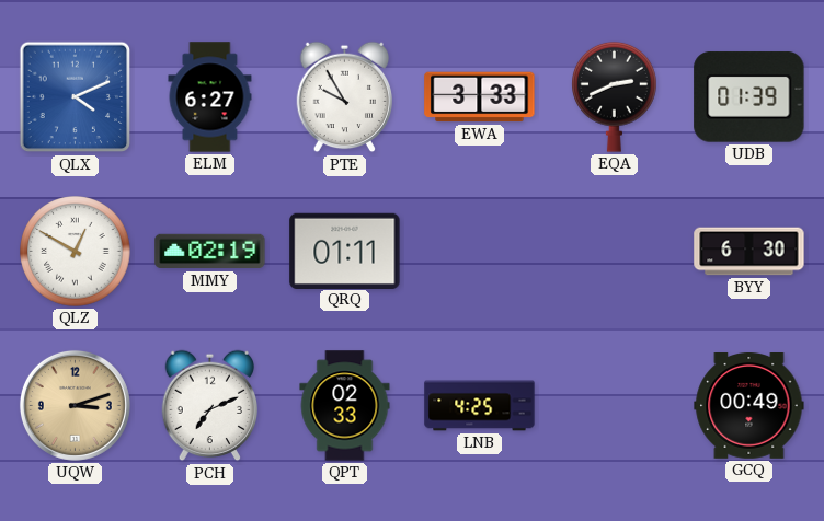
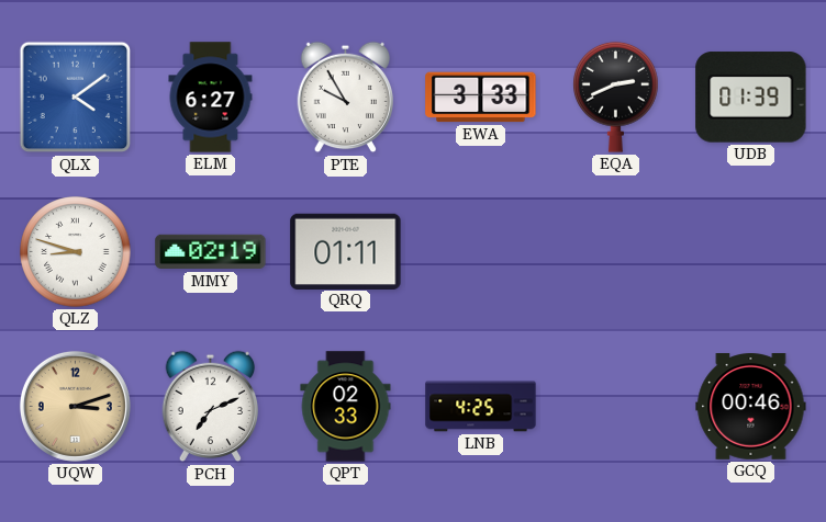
QLX: 4:11 -> 4:09
QLZ: 12:50 -> 8:48
BYY: 6:30 -> none
GCQ: 00:49 -> 00:46
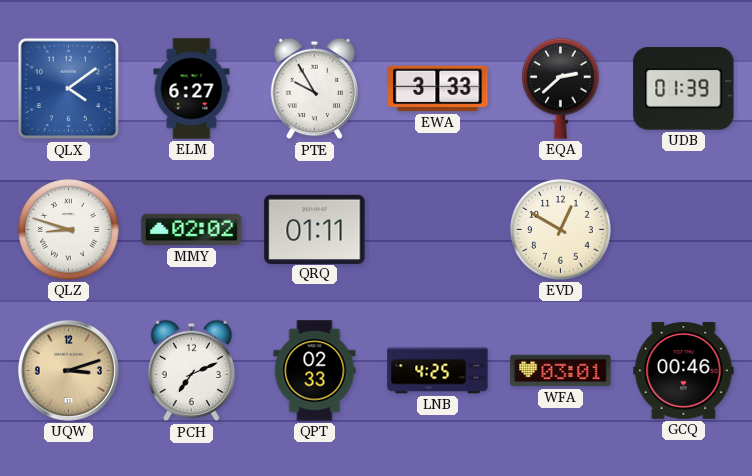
EQA: 2:41 -> 2:38
MMY: 02:19 -> 02:02
EVD: none -> 12:50
WFA: none -> 03:01
